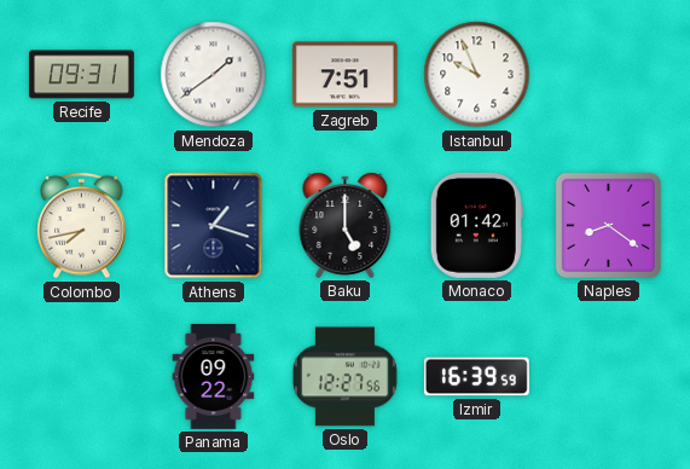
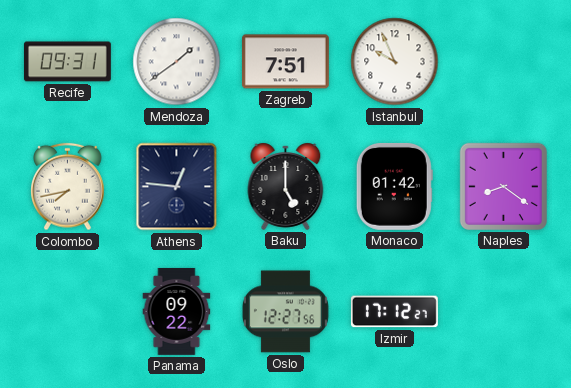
Athens: 1:18 -> 12:46
Izmir: 16:39 -> 17:12
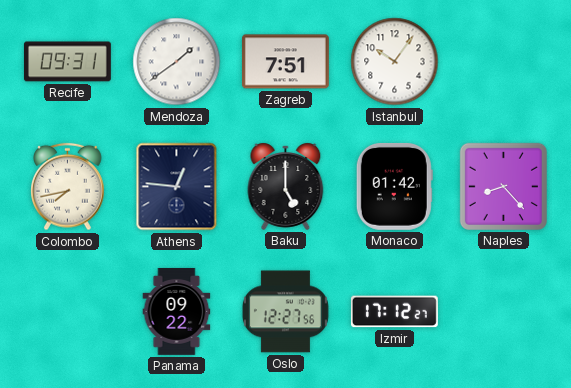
Istanbul: 9:56 -> 10:06
Naples: 8:21 -> 8:23
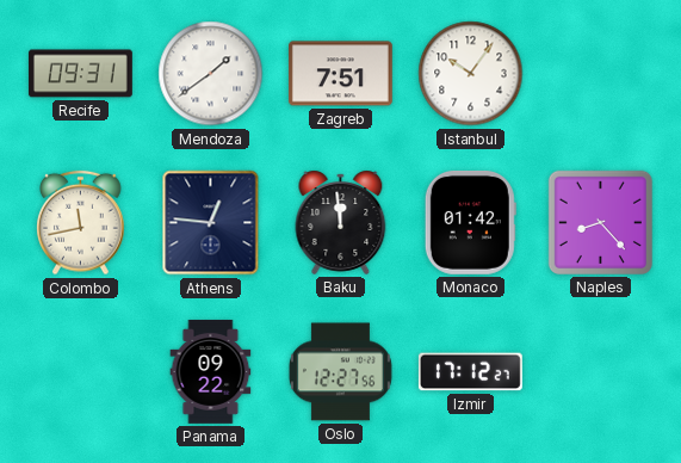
Colombo: 7:43 -> 11:43
Baku: 5:00 -> 11:59
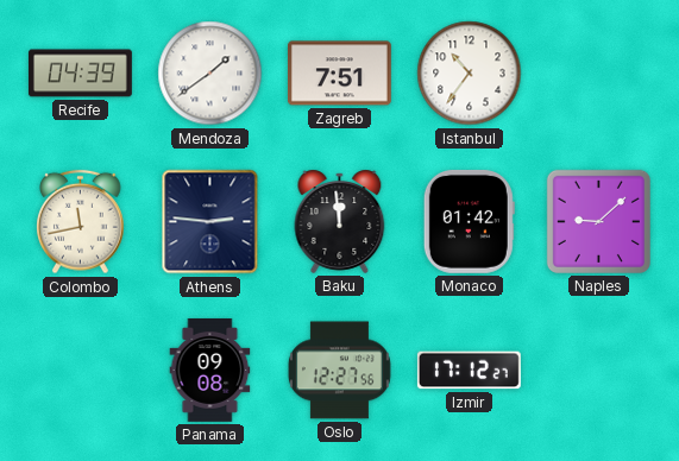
Recife: 09:31 -> 04:39
Istanbul: 10:06 -> 10:36
Athens: 12:46 -> 2:46
Naples: 8:23 -> 9:08
Panama: 09:22 -> 09:08
